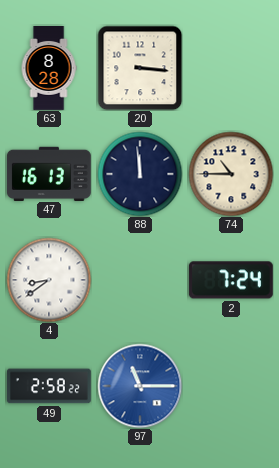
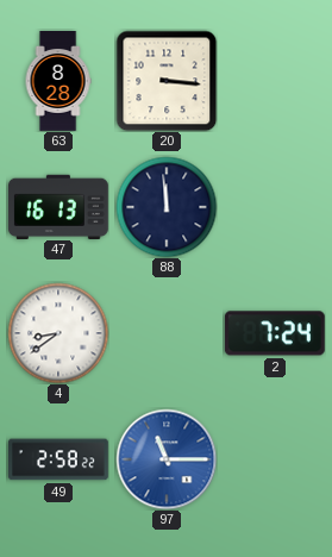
74: 10:45 -> none
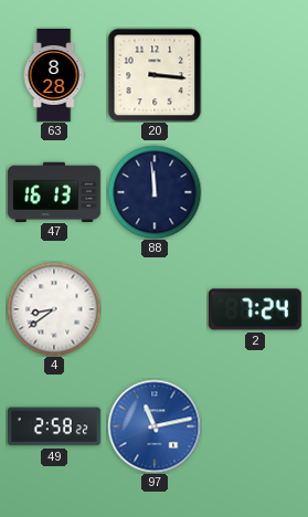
97: 11:15 -> 11:13
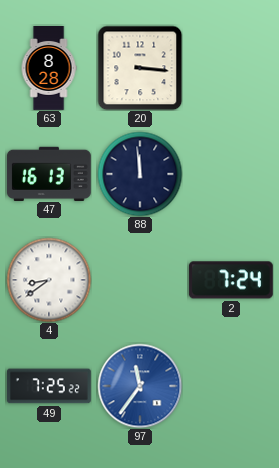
49: 2:58 -> 7:25
97: 11:13 -> 11:36
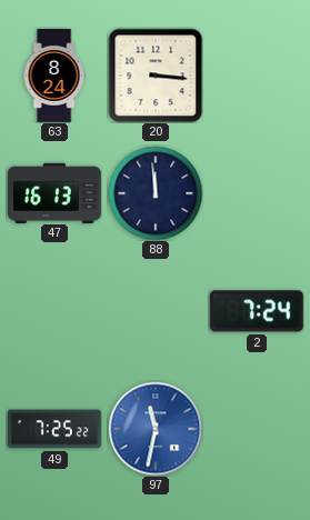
63: 8:28 -> 8:24
4: 8:39 -> none
97: 11:36 -> 11:32
